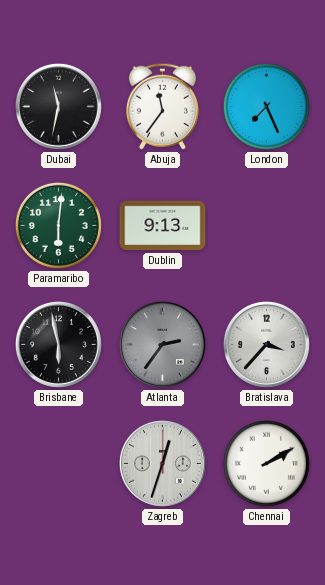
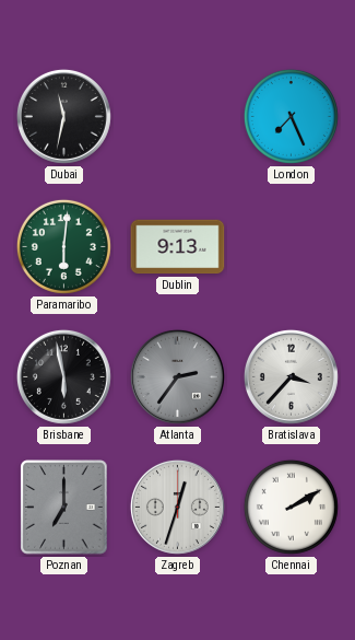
Abuja: 11:36 -> none
Poznan: none -> 7:00
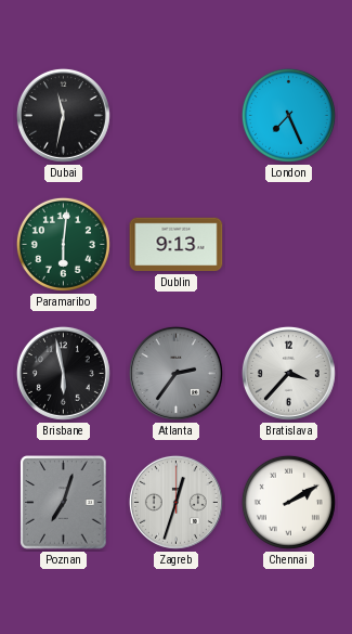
Poznan: 7:00 -> 7:03
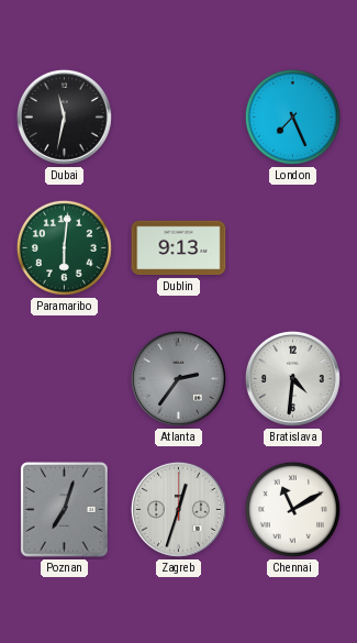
Brisbane: 5:58 -> none
Bratislava: 3:37 -> 4:31
Chennai: 2:10 -> 11:10
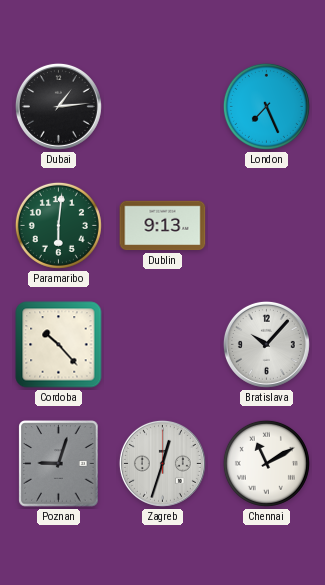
Dubai: 11:32 -> 1:14
Cordoba: none -> 10:23
Atlanta: 2:36 -> none
Bratislava: 4:31 -> 10:07
Poznan: 7:03 -> 9:03
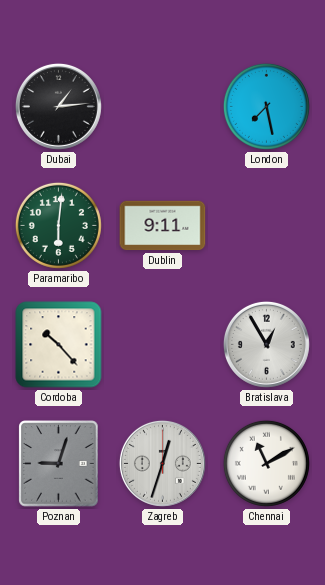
London: 7:26 -> 7:28
Dublin: 9:13 -> 9:11
Bratislava: 10:07 -> 12:55
